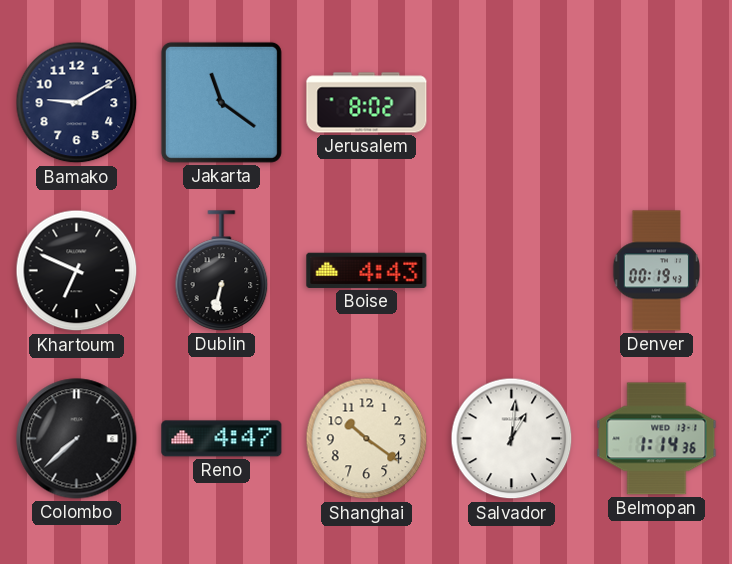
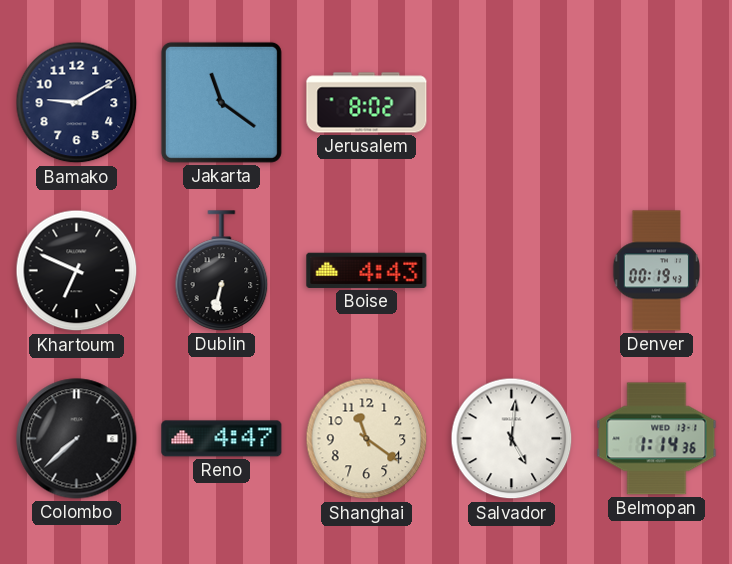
Shanghai: 10:21 -> 11:21
Salvador: 1:01 -> 5:01
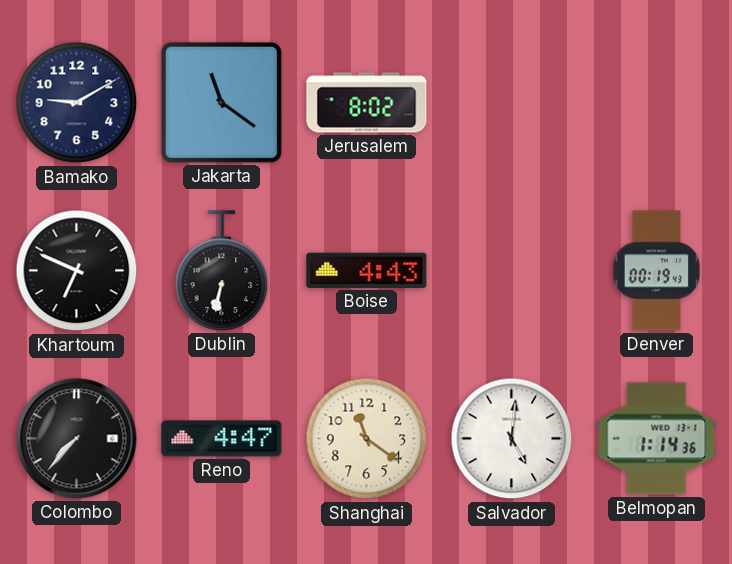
Colombo: 7:38 -> 7:37
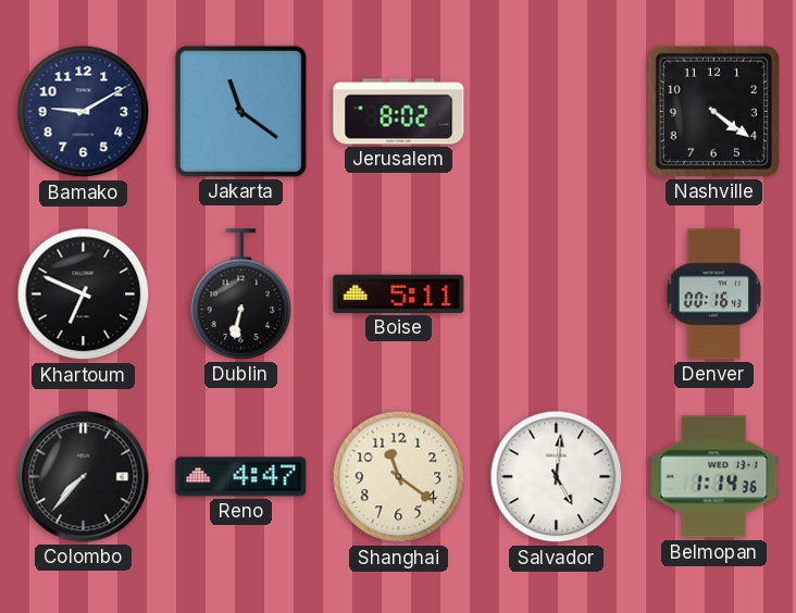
Nashville: none -> 4:21
Boise: 4:43 -> 5:11
Denver: 00:19 -> 00:16
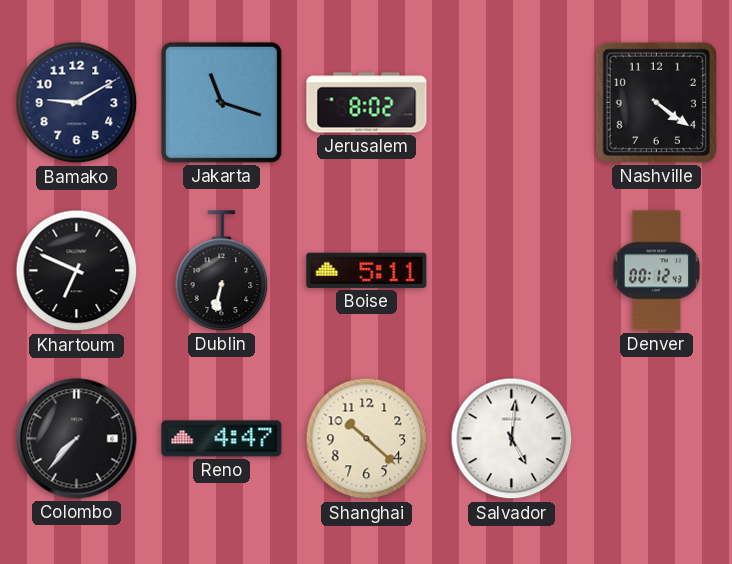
Jakarta: 11:21 -> 11:18
Denver: 00:16 -> 00:12
Shanghai: 11:21 -> 10:22
Belmopan: 1:14 -> none
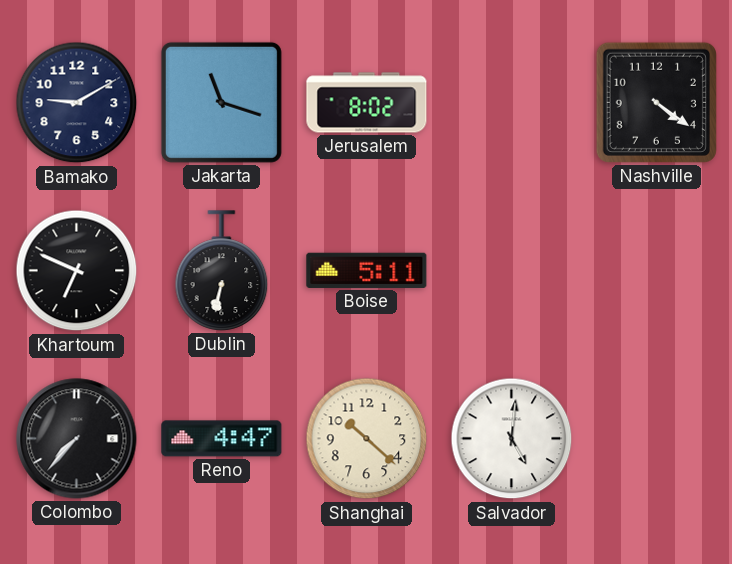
Denver: 00:12 -> none
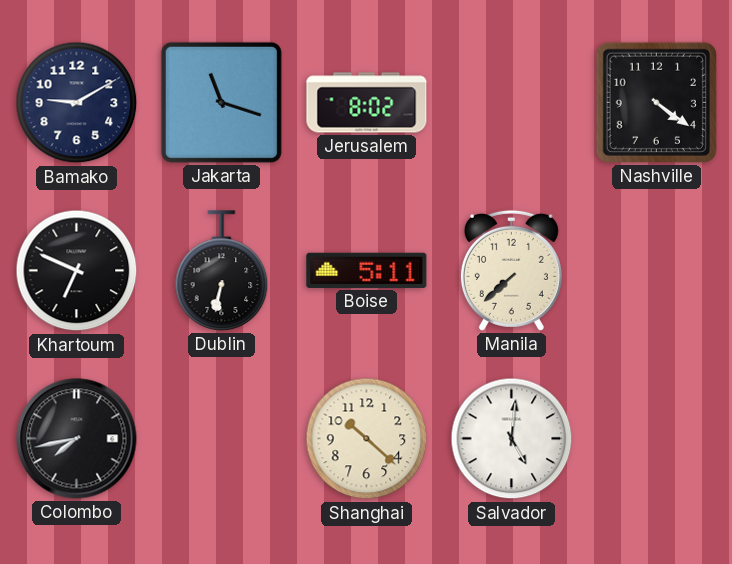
Manila: none -> 7:38
Colombo: 7:37 -> 7:43
Reno: 4:47 -> none
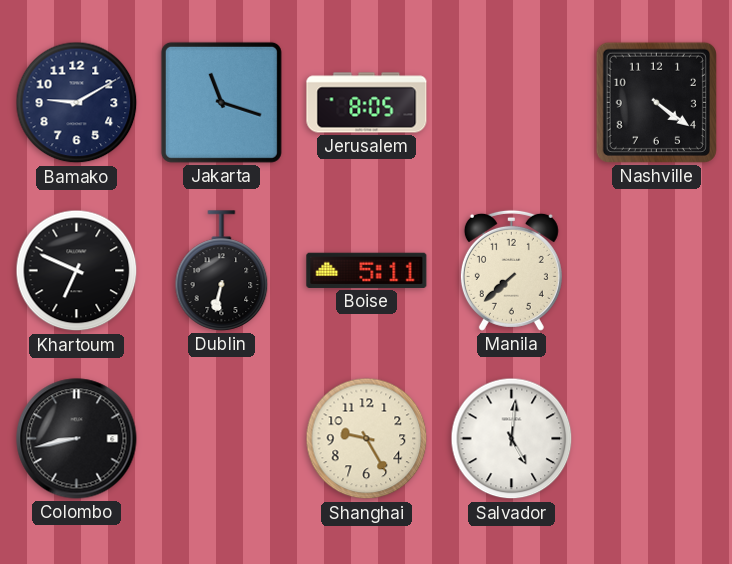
Jerusalem: 8:02 -> 8:05
Colombo: 7:43 -> 8:43
Shanghai: 10:22 -> 9:25
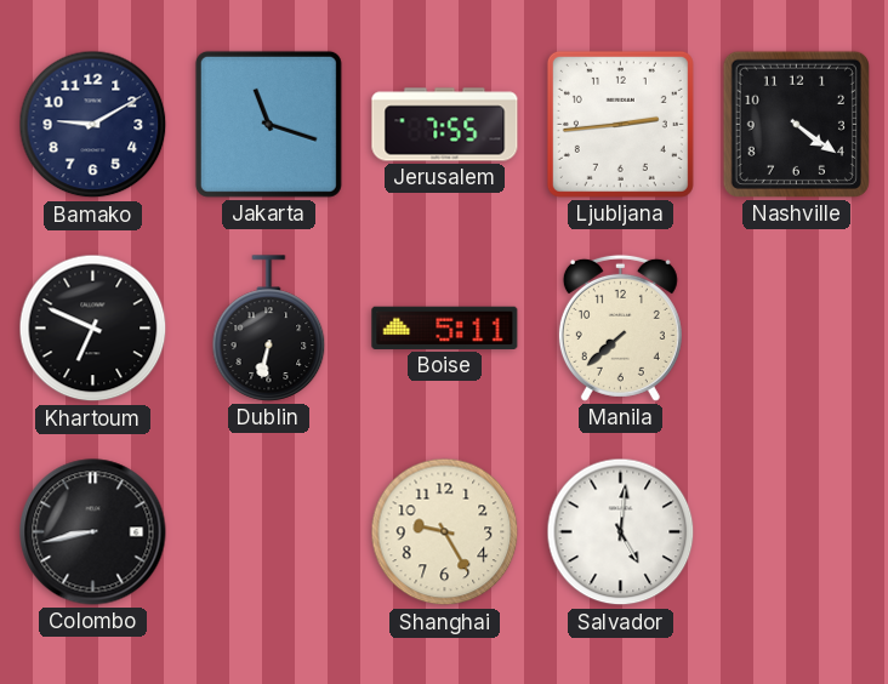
Jerusalem: 8:05 -> 7:55
Ljubljana: none -> 2:44
